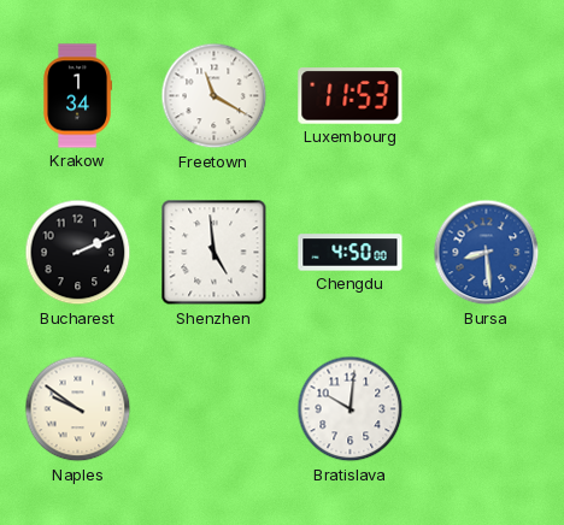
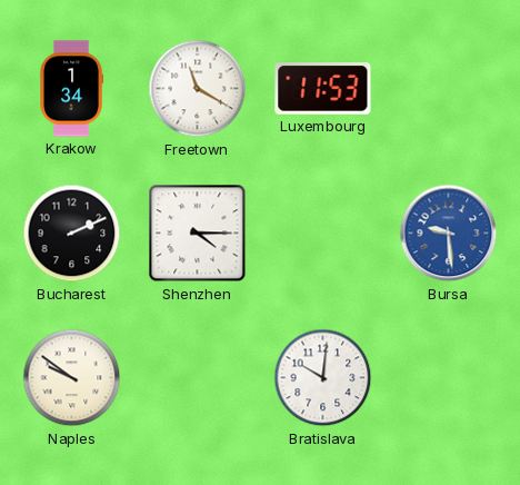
Shenzhen: 4:59 -> 4:15
Chengdu: 4:50 -> none
Bursa: 8:29 -> 9:29
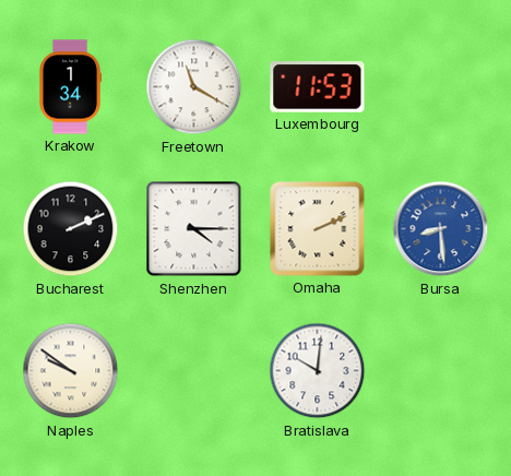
Omaha: none -> 2:11
Bursa: 9:29 -> 8:29
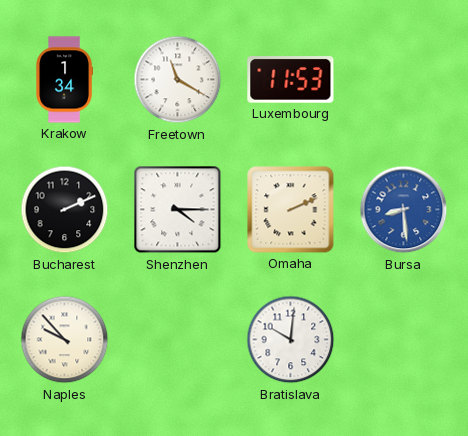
Naples: 9:51 -> 9:53
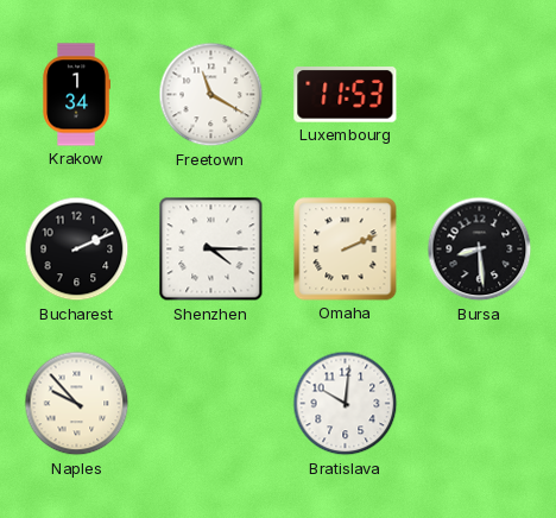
Bursa dial: blue -> black
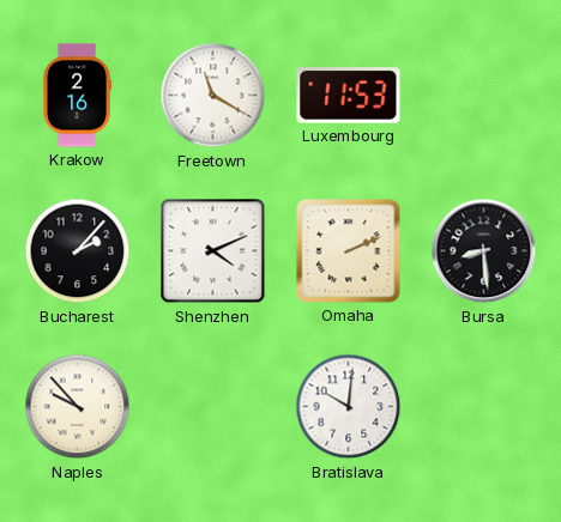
Krakow: 1:34 -> 2:16
Bucharest: 2:11 -> 2:07
Shenzhen: 4:15 -> 4:11
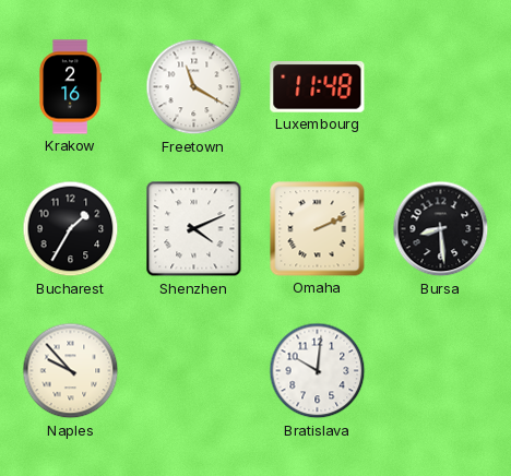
Luxembourg: 11:53 -> 11:48
Bucharest: 2:07 -> 1:35
